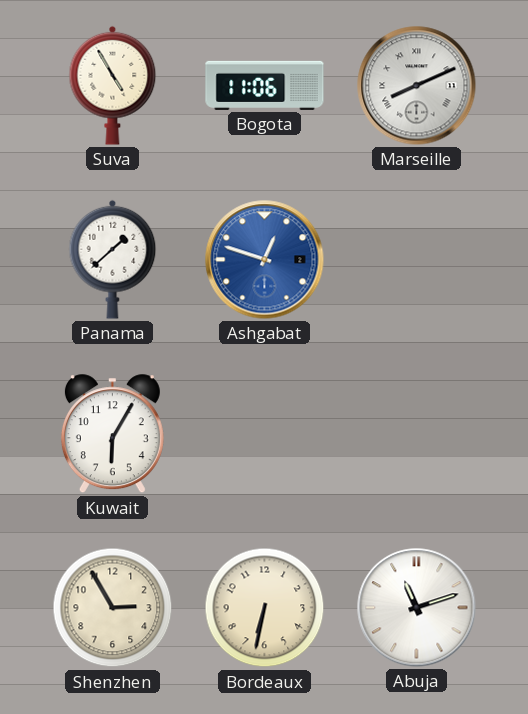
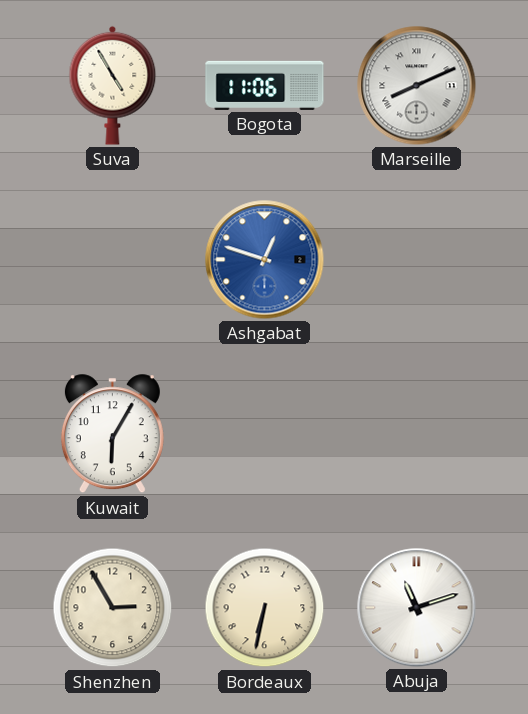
Panama: 1:38 -> none
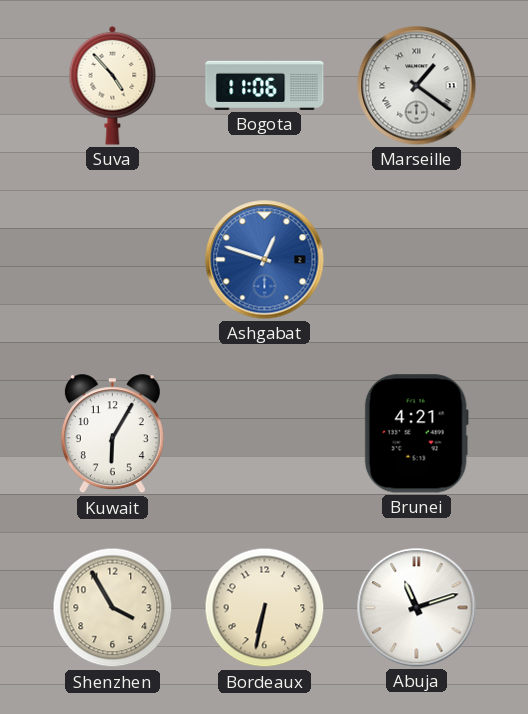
Suva: 4:55 -> 4:53
Marseille: 8:11 -> 1:21
Brunei: none -> 4:21
Shenzhen: 2:55 -> 3:55
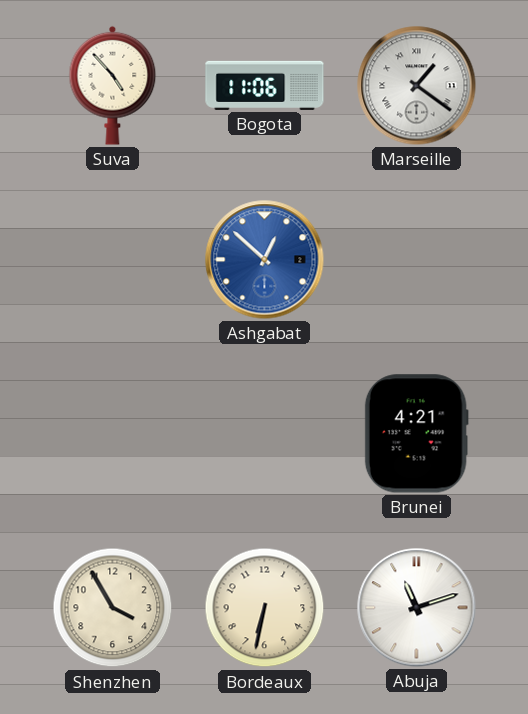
Ashgabat: 12:48 -> 12:52
Kuwait: 6:05 -> none
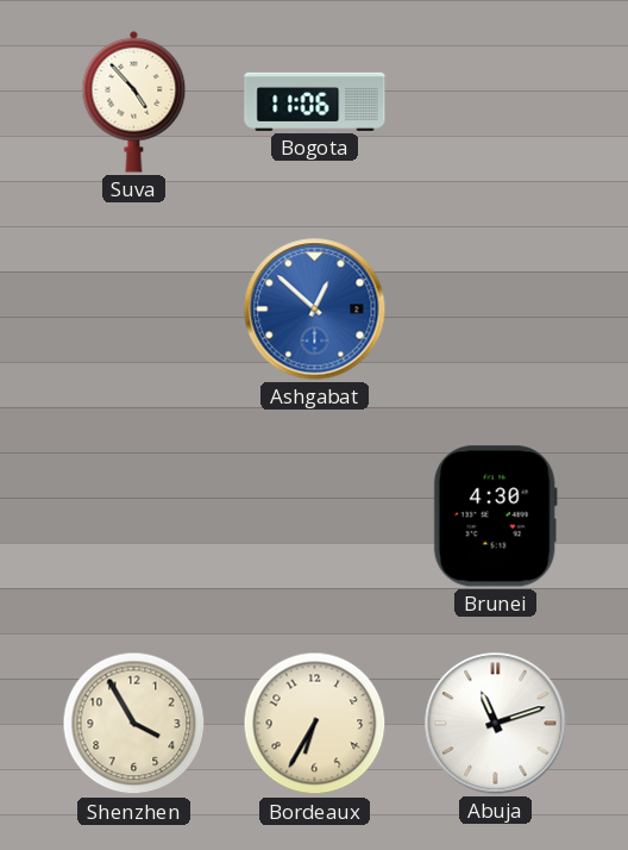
Marseille: 1:21 -> none
Brunei: 4:21 -> 4:30
Bordeaux: 6:32 -> 6:35
